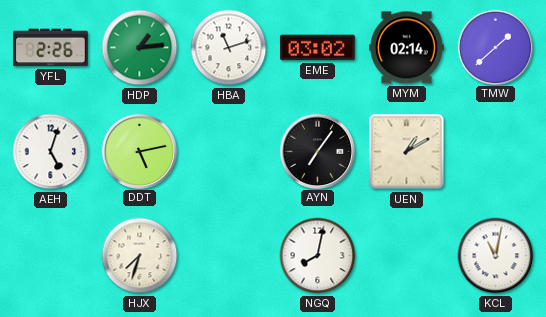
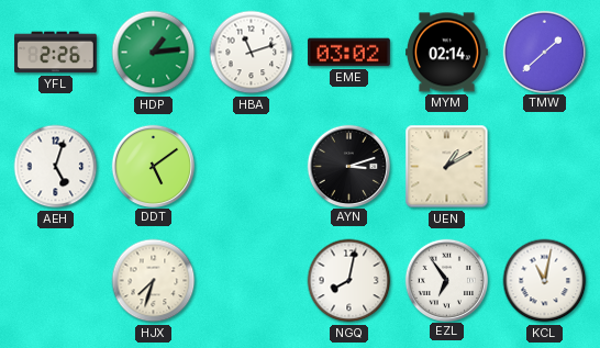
DDT: 5:13 -> 5:09
AYN: 7:06 -> 3:12
EZL: none -> 6:54
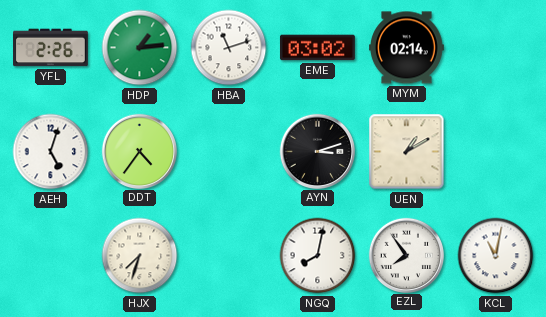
TMW: 1:38 -> none
DDT: 5:09 -> 4:36
EZL: 6:54 -> 7:54
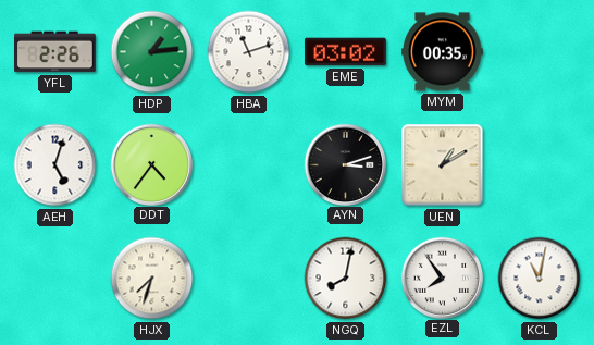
MYM: 02:14 -> 00:35
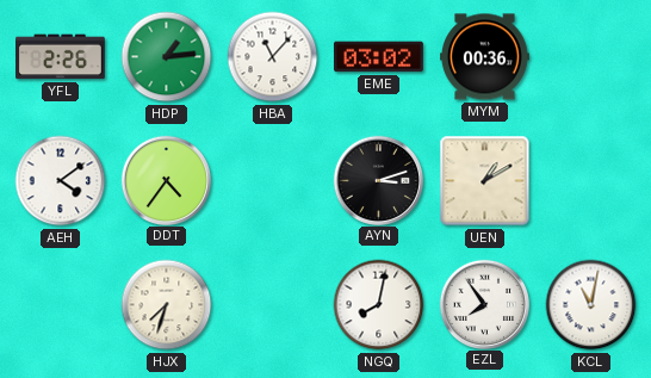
HBA: 11:12 -> 11:07
MYM: 00:35 -> 00:36
AEH: 5:03 -> 4:09
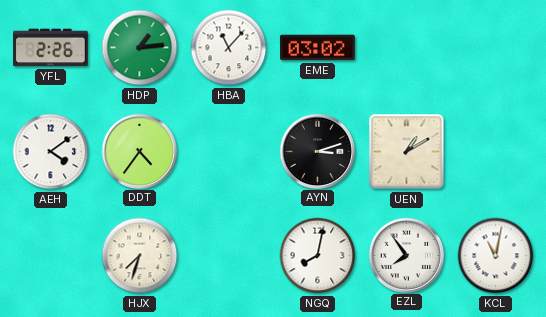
MYM: 00:36 -> none
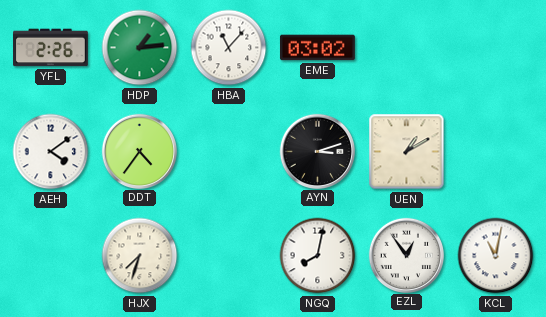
EZL: 7:54 -> 12:54
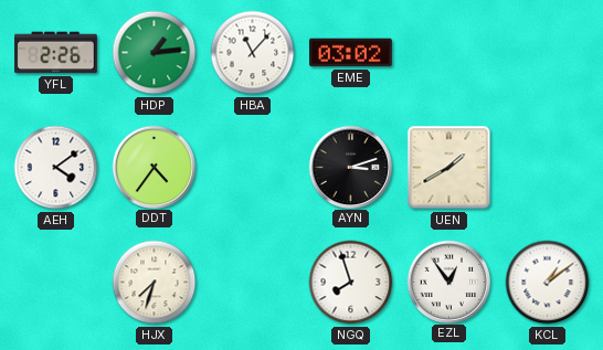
UEN: 1:10 -> 1:40
NGQ: 8:02 -> 7:57
KCL: 11:02 -> 1:09
